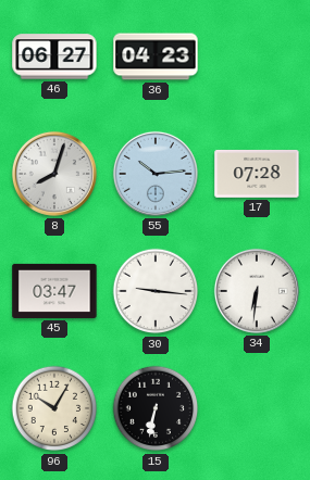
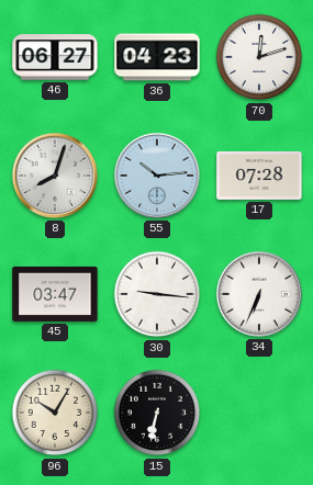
70: none -> 12:12
34: 6:31 -> 6:34
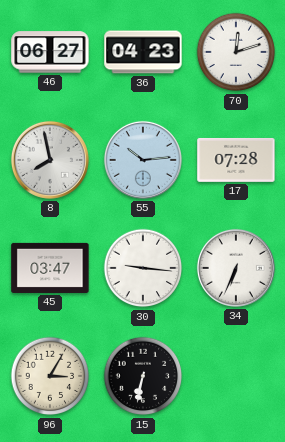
8: 8:03 -> 7:58
96: 10:05 -> 3:05
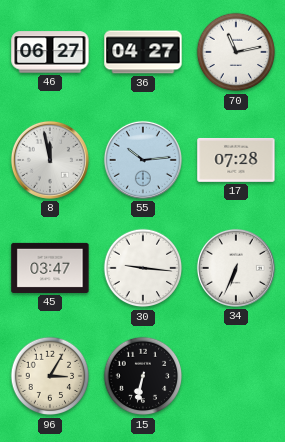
36: 04:23 -> 04:27
70: 12:12 -> 11:13
8: 7:58 -> 11:58
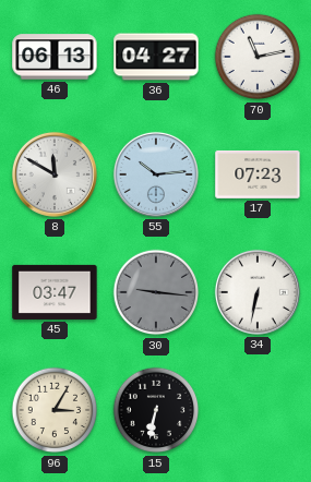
46: 06:27 -> 06:13
8: 11:58 -> 11:50
17: 07:28 -> 07:23
30 dial: white -> grey
34: 6:34 -> 6:32
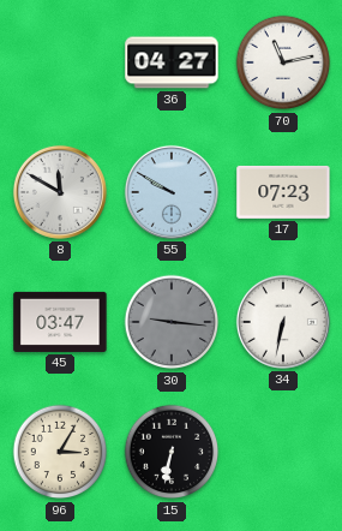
46: 06:13 -> none
55: 10:14 -> 9:50
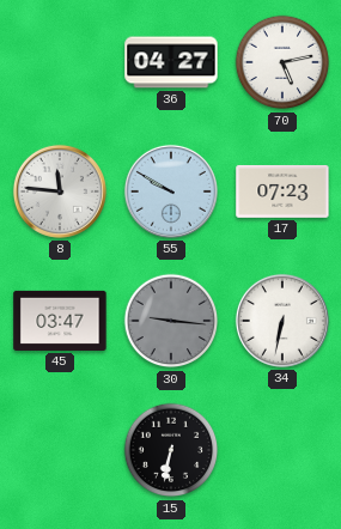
70: 11:13 -> 5:13
8: 11:50 -> 11:46
96: 3:05 -> none
